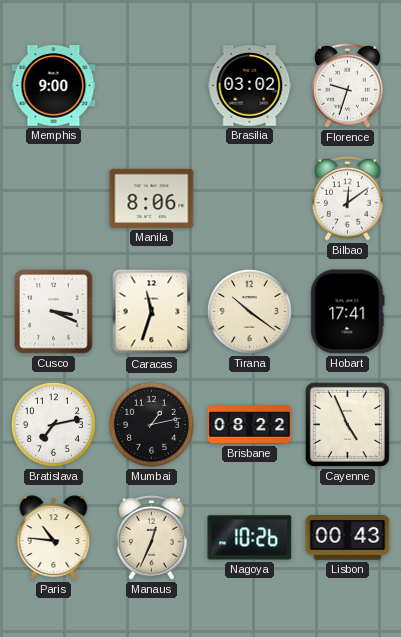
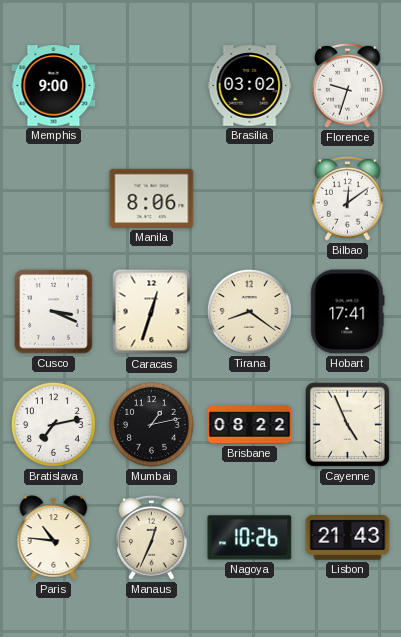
Caracas: 11:33 -> 12:33
Tirana: 10:21 -> 8:21
Lisbon: 00:43 -> 21:43
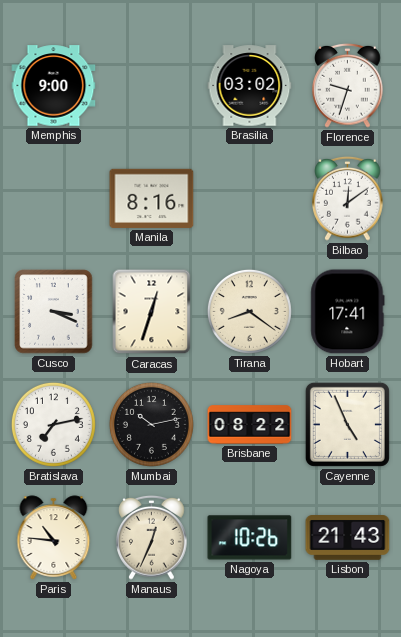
Manila: 8:06 -> 8:16
Mumbai: 1:13 -> 10:13
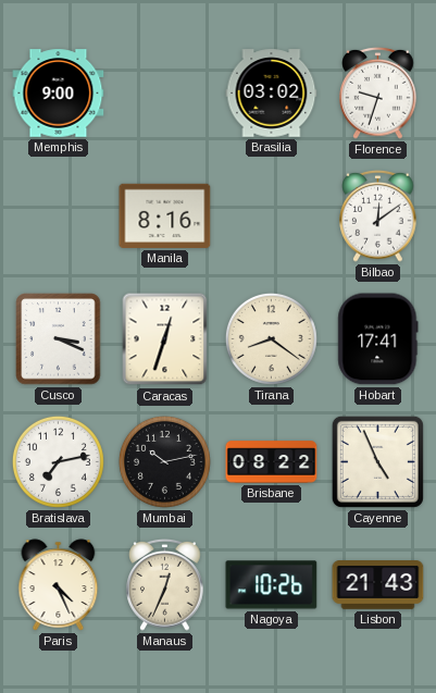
Paris: 10:46 -> 4:26
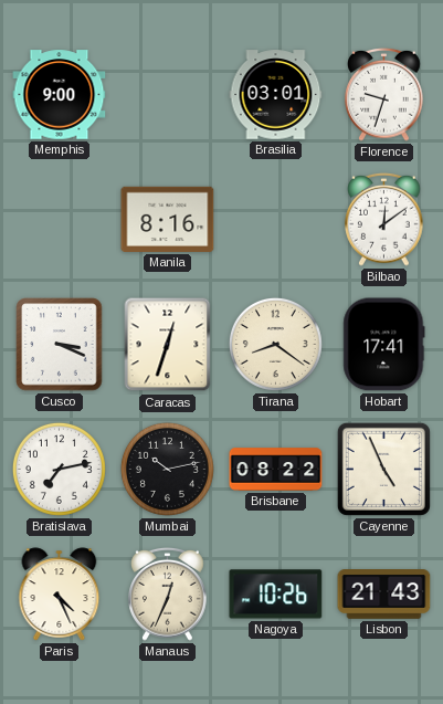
Brasilia: 03:02 -> 03:01
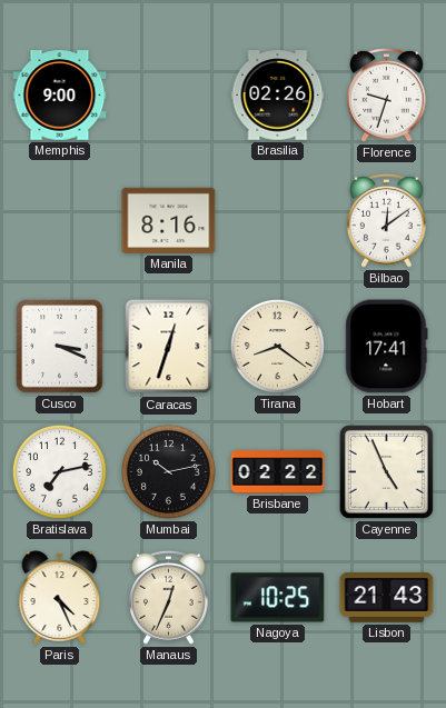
Brasilia: 03:01 -> 02:26
Brisbane: 08:22 -> 02:22
Nagoya: 10:26 -> 10:25
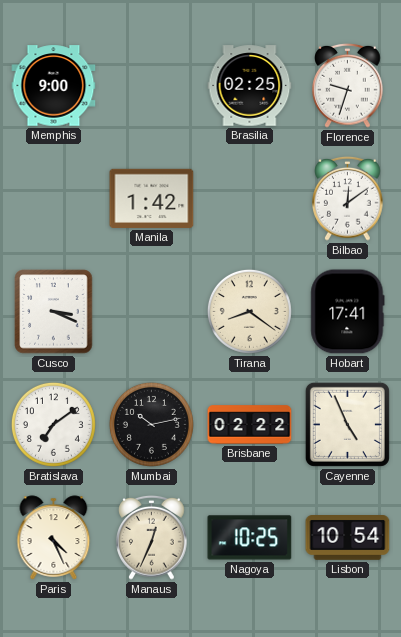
Brasilia: 02:26 -> 02:25
Manila: 8:16 -> 1:42
Caracas: 12:33 -> none
Bratislava: 7:13 -> 7:09
Lisbon: 21:43 -> 10:54
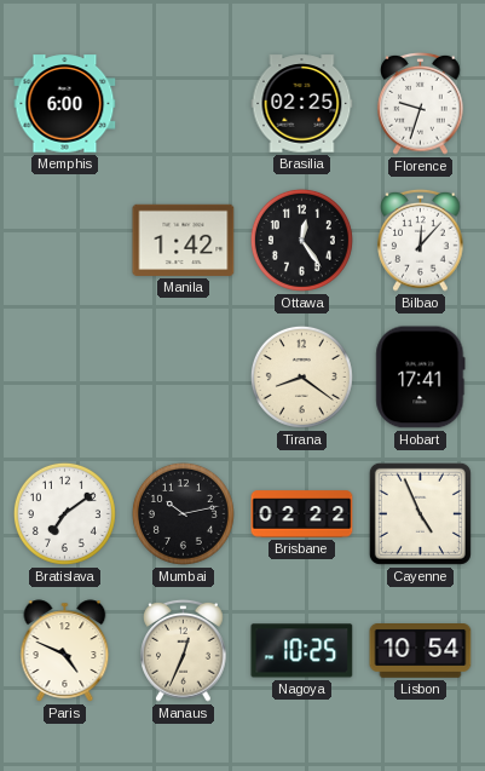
Memphis: 9:00 -> 6:00
Ottawa: none -> 12:24
Bilbao: 12:09 -> 12:07
Cusco: 3:19 -> none
Paris: 4:26 -> 4:49
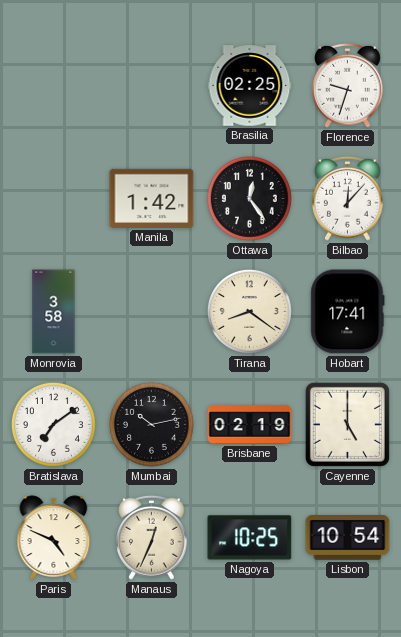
Memphis: 6:00 -> none
Monrovia: none -> 3:58
Brisbane: 02:22 -> 02:19
Cayenne: 4:56 -> 5:00
